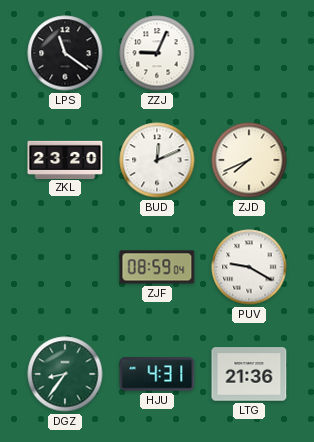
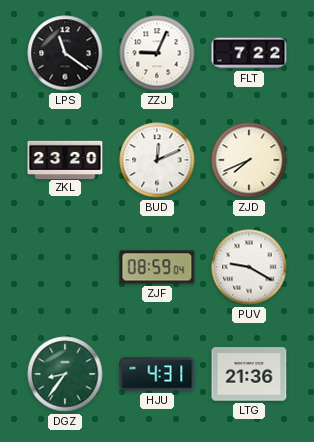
FLT: none -> 7:22
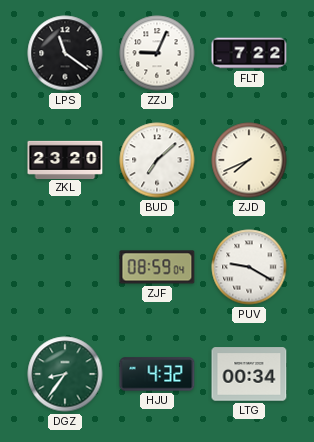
BUD: 12:11 -> 7:08
HJU: 4:31 -> 4:32
LTG: 21:36 -> 00:34
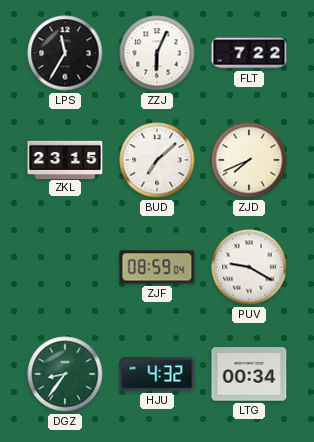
LPS: 11:21 -> 11:35
ZZJ: 9:04 -> 6:04
ZKL: 23:20 -> 23:15
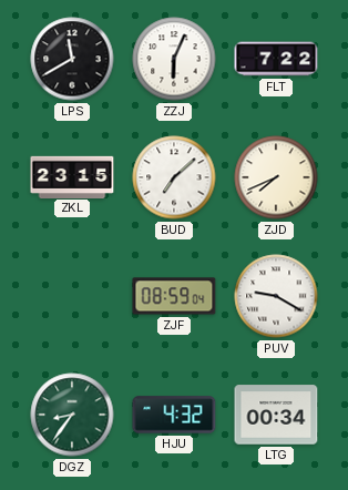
LPS: 11:35 -> 11:40
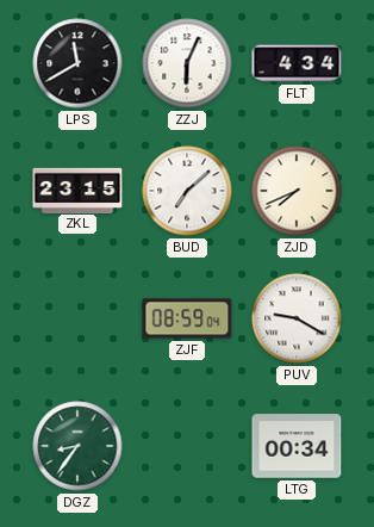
FLT: 7:22 -> 4:34
HJU: 4:32 -> none
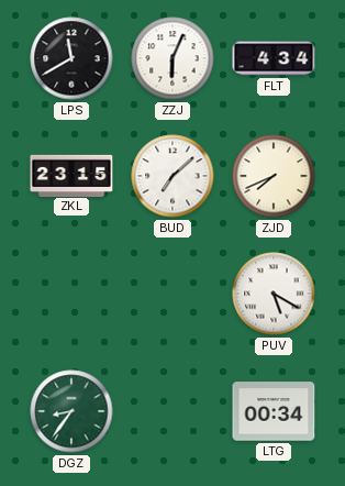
ZJF: 08:59 -> none
PUV: 9:20 -> 5:20
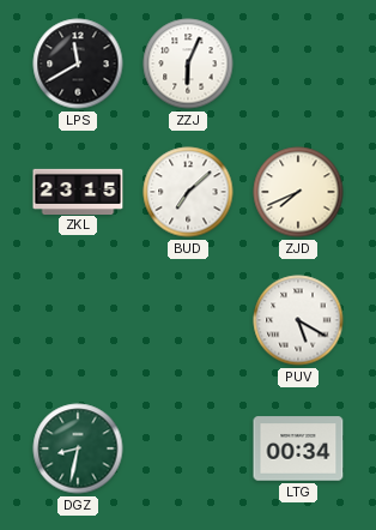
FLT: 4:34 -> none
DGZ: 8:36 -> 8:32
